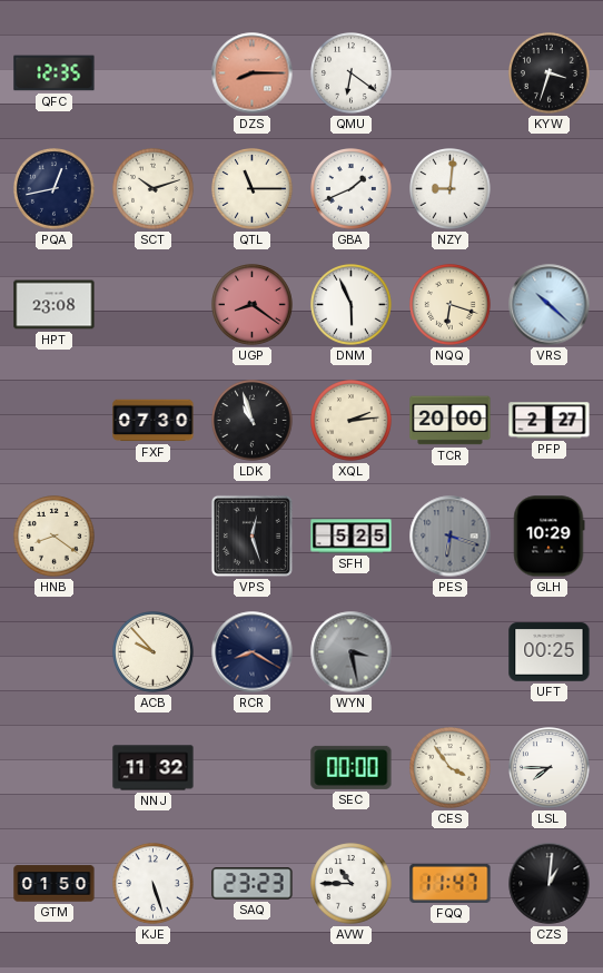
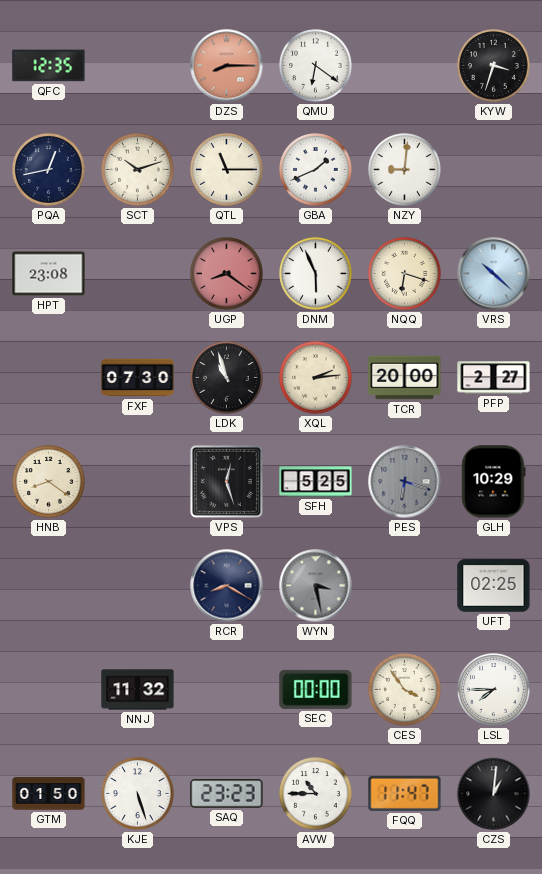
ACB: 9:53 -> none
UFT: 00:25 -> 02:25
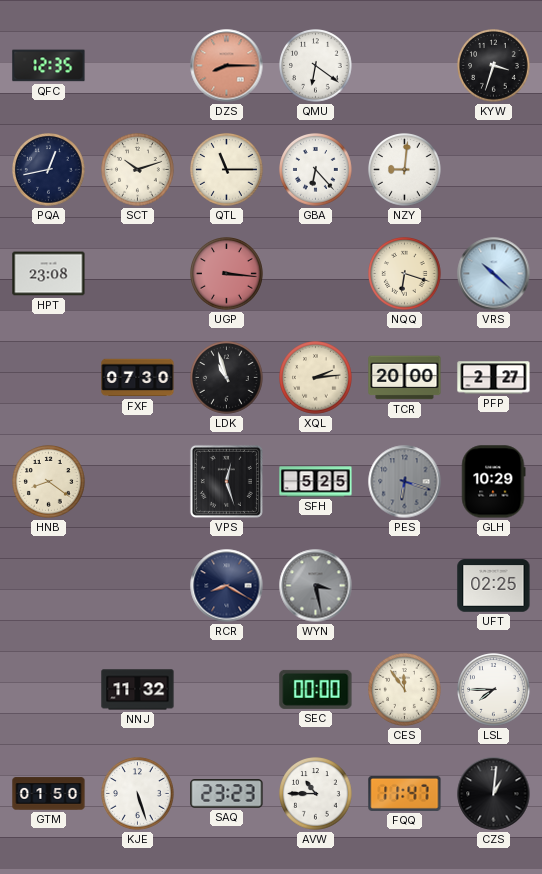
GBA: 1:41 -> 6:23
UGP: 8:21 -> 3:16
DNM: 5:56 -> none
CES: 3:54 -> 11:54
